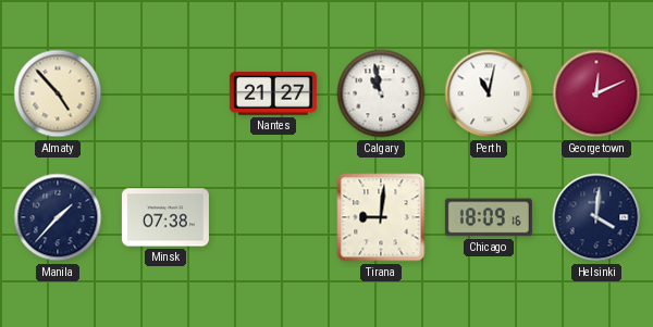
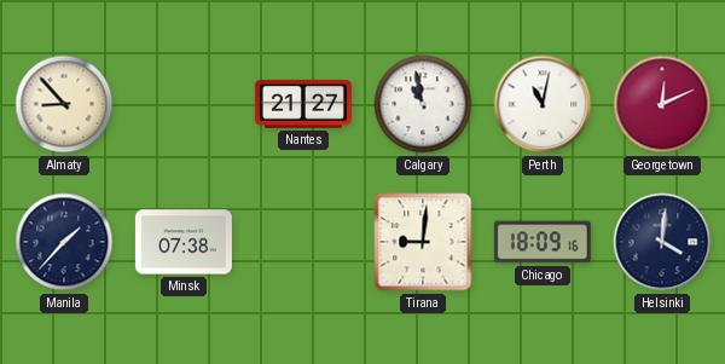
Almaty: 4:53 -> 8:53
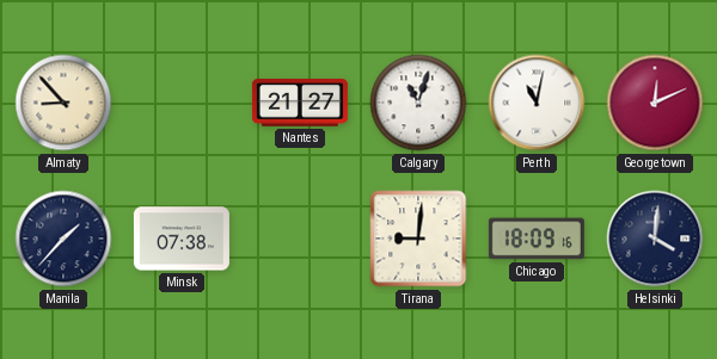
Calgary: 10:58 -> 11:03
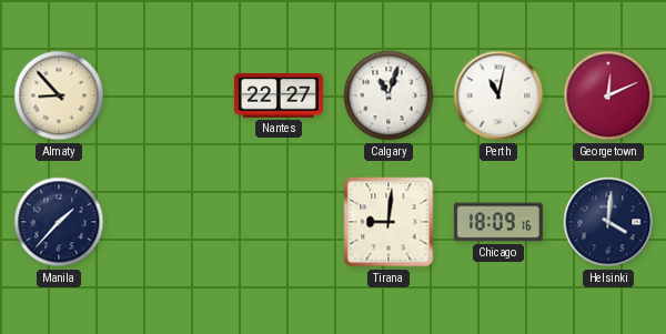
Nantes: 21:27 -> 22:27
Minsk: 07:38 -> none
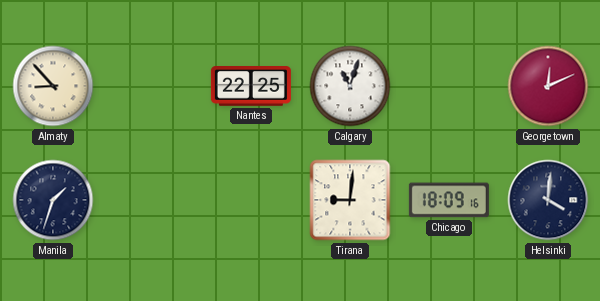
Nantes: 22:27 -> 22:25
Perth: 11:02 -> none
Manila: 1:37 -> 1:33
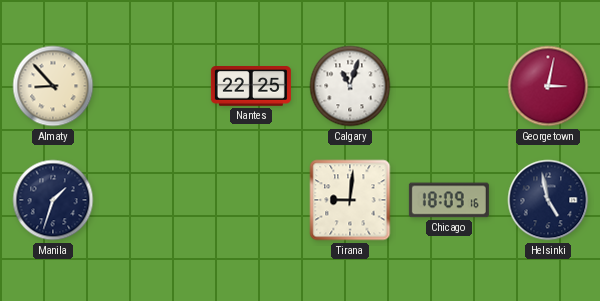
Georgetown: 12:11 -> 3:02
Helsinki: 4:01 -> 4:58
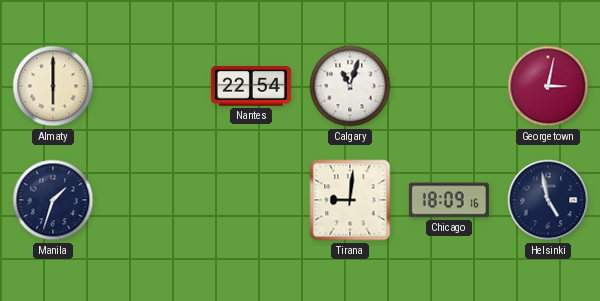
Almaty: 8:53 -> 6:00
Nantes: 22:25 -> 22:54
